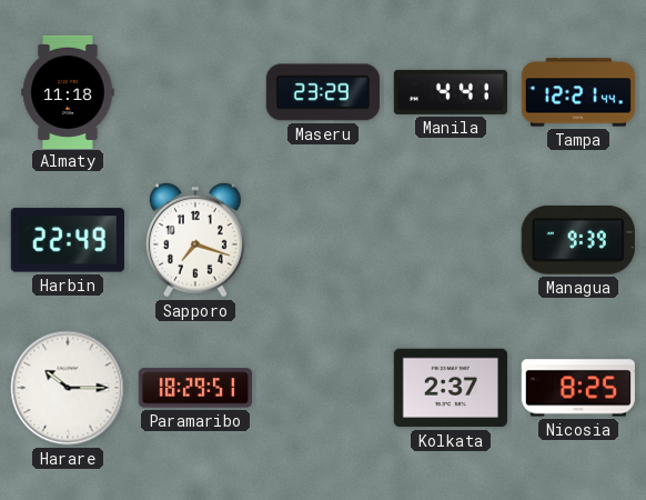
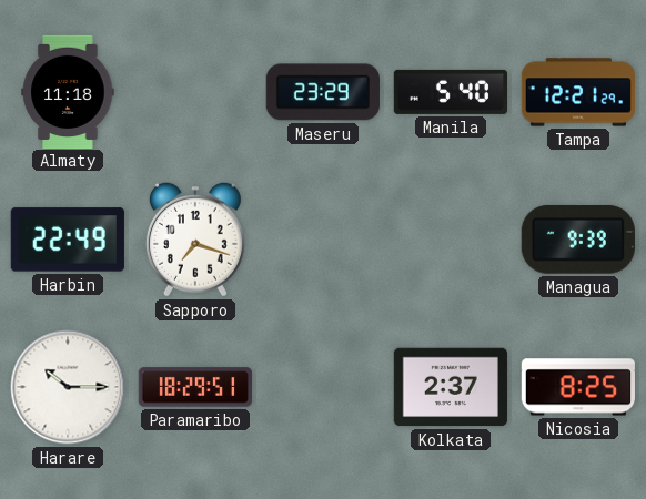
Manila: 4:41 -> 5:40
Tampa: 12:21:44 -> 12:21:29
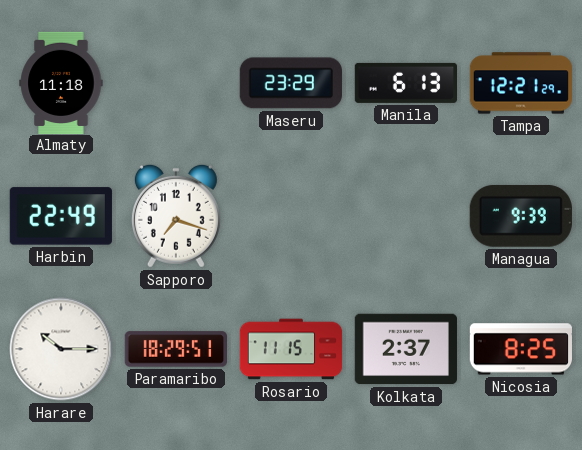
Manila: 5:40 -> 6:13
Rosario: none -> 11:15
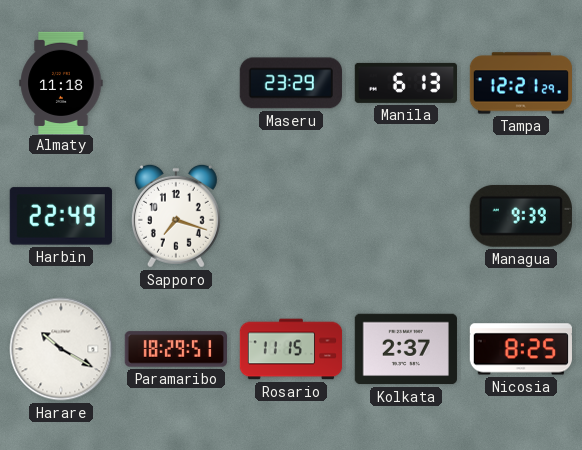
Harare: 10:15 -> 10:20
